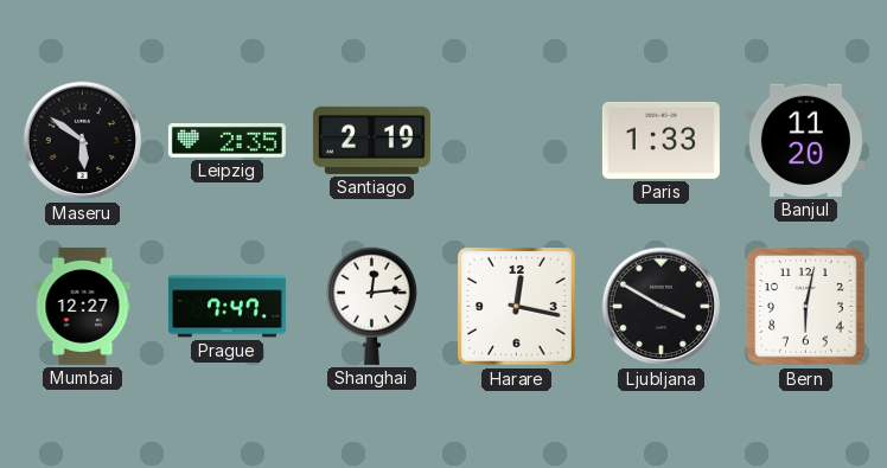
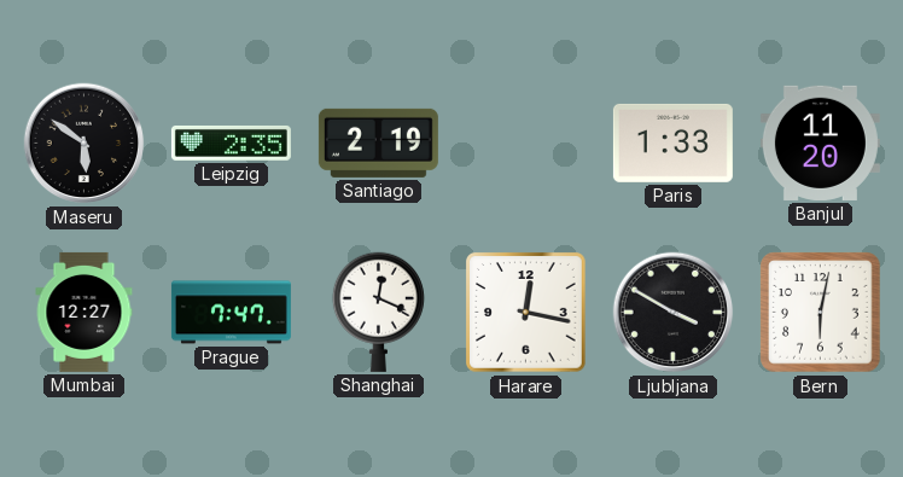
Shanghai: 12:14 -> 12:19
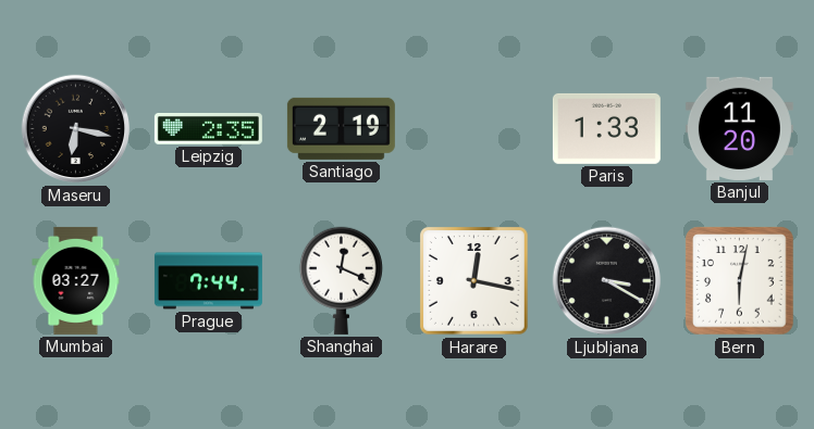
Maseru: 5:51 -> 6:17
Mumbai: 12:27 -> 03:27
Prague: 7:47 -> 7:44
Ljubljana: 3:50 -> 3:20
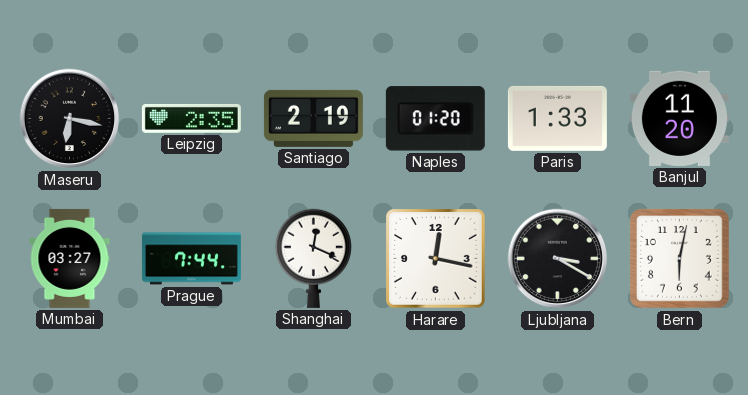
Naples: none -> 01:20
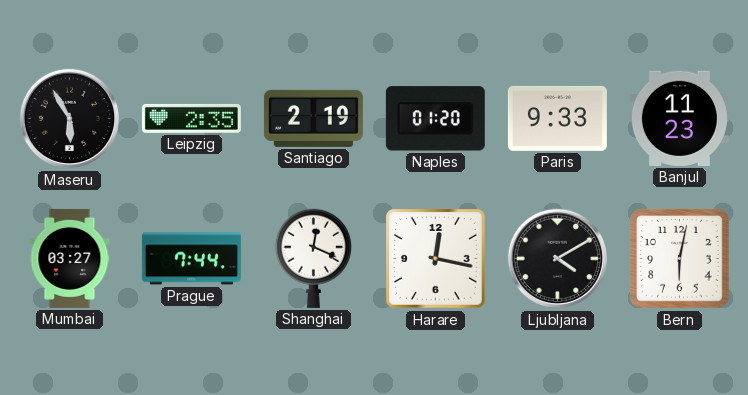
Maseru: 6:17 -> 5:55
Paris: 1:33 -> 9:33
Banjul: 11:20 -> 11:23
Ljubljana: 3:20 -> 4:10
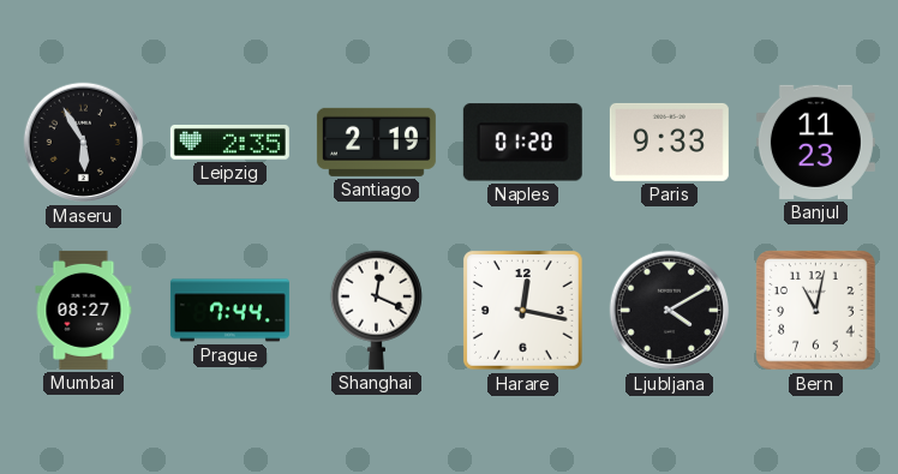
Mumbai: 03:27 -> 08:27
Bern: 6:02 -> 11:02
